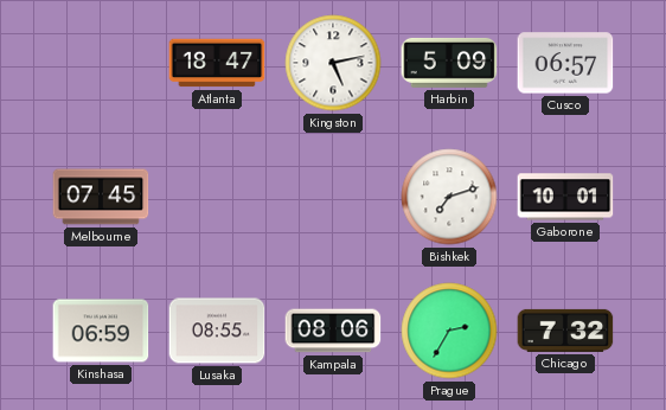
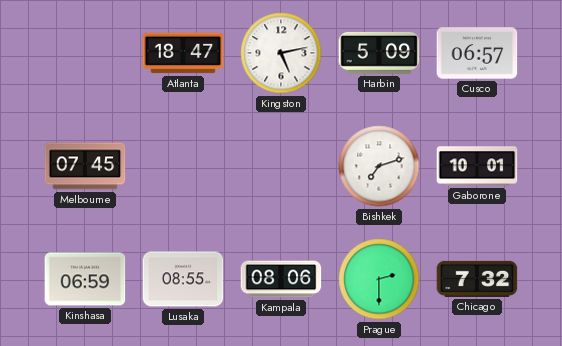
Prague: 2:35 -> 2:30
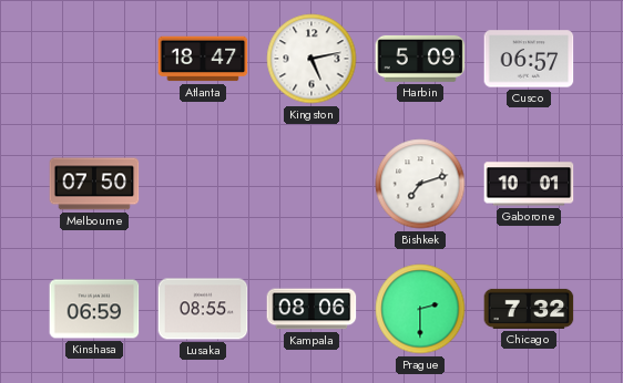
Melbourne: 07:45 -> 07:50
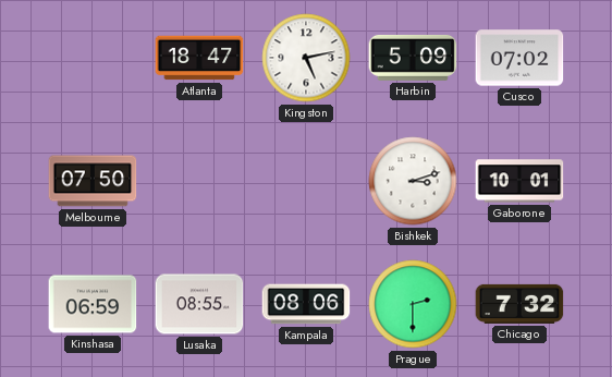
Cusco: 06:57 -> 07:02
Bishkek: 7:12 -> 3:12
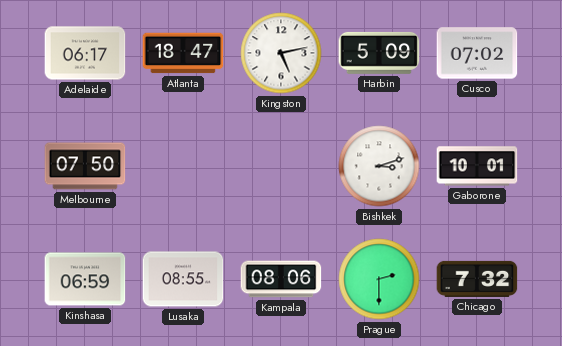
Adelaide: none -> 06:17
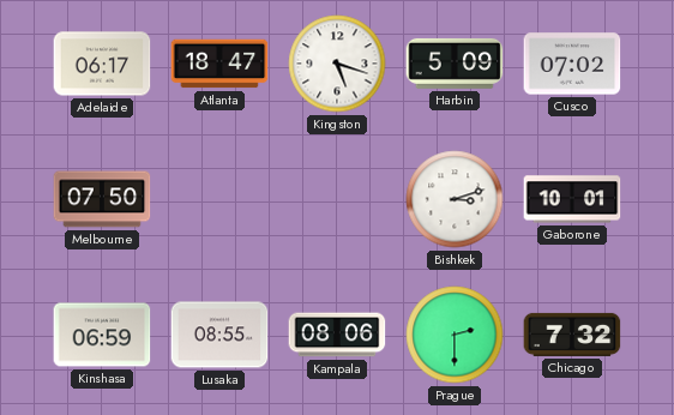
Kingston: 5:13 -> 5:18
